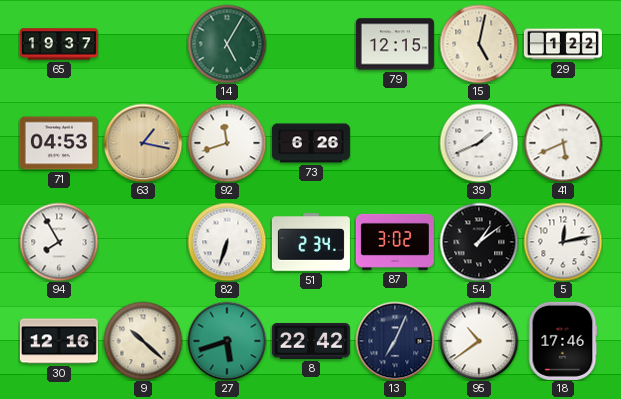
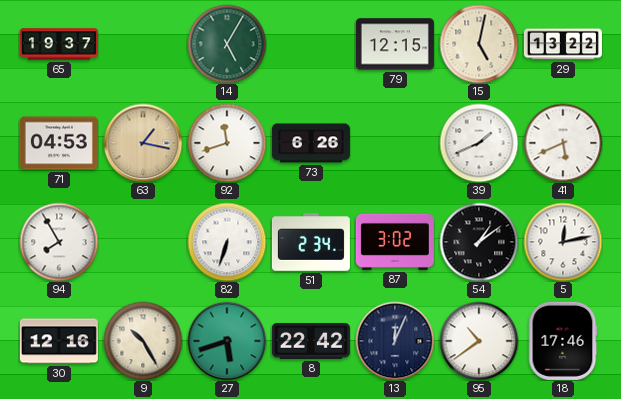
29: 1:22 -> 13:22
9: 10:22 -> 10:25
13: 7:04 -> 12:04
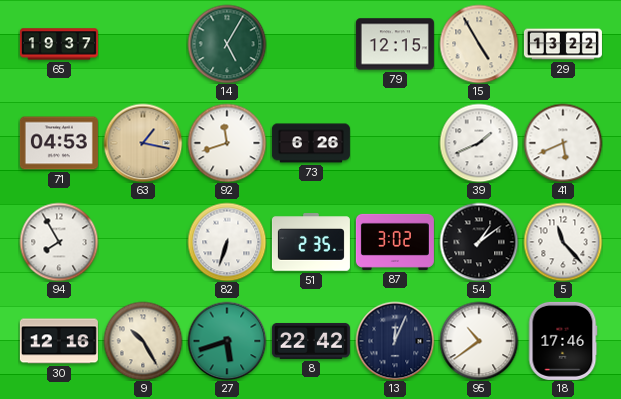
15: 5:02 -> 4:55
51: 2:34 -> 2:35
5: 12:13 -> 11:23
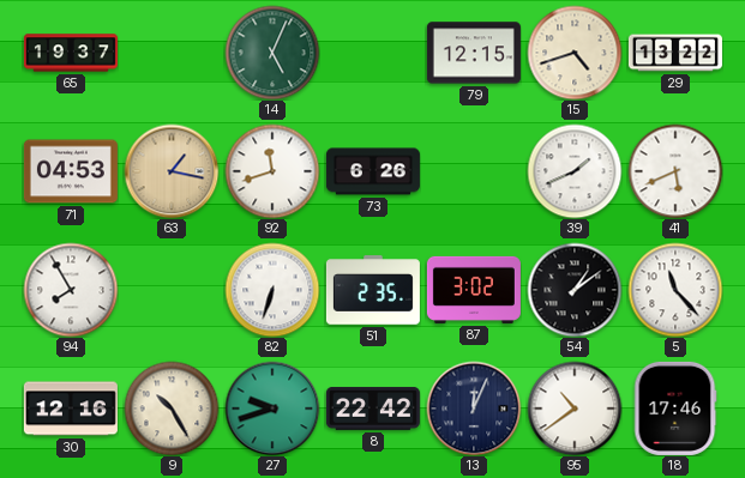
14: 5:05 -> 5:04
15: 4:55 -> 4:42
27: 5:42 -> 9:42
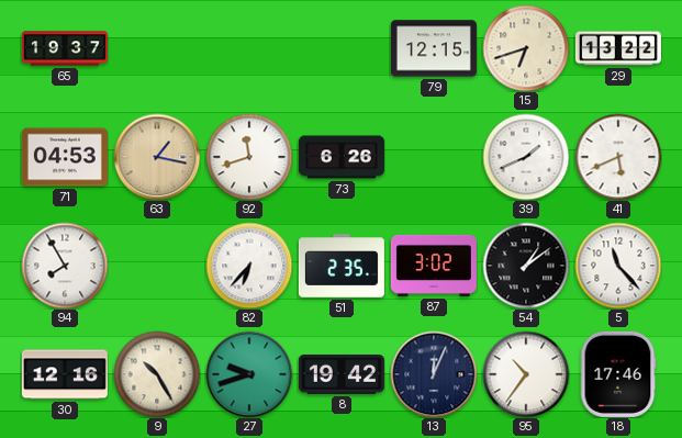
14: 5:04 -> none
15: 4:42 -> 6:42
82: 6:33 -> 6:37
8: 22:42 -> 19:42
95: 10:39 -> 10:36
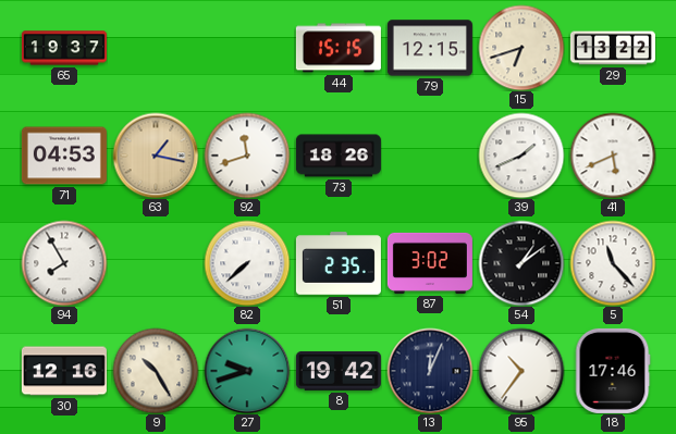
44: none -> 15:15
73: 6:26 -> 18:26
82: 6:37 -> 7:38
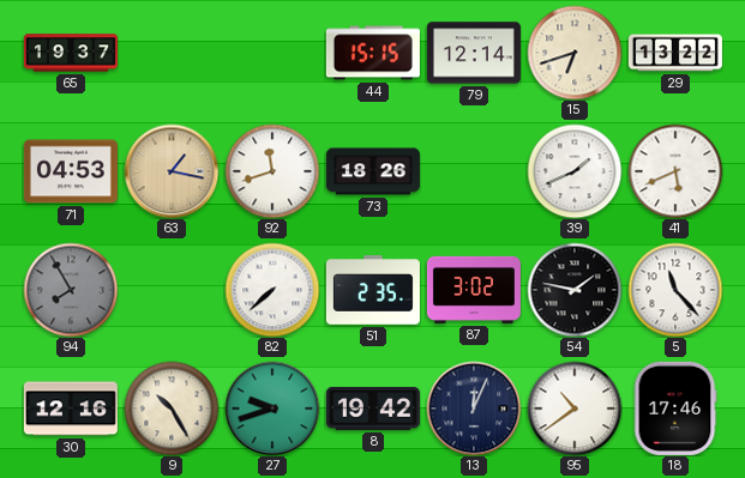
79: 12:15 -> 12:14
94 dial: white -> grey
54: 1:09 -> 1:47
95: 10:36 -> 10:39
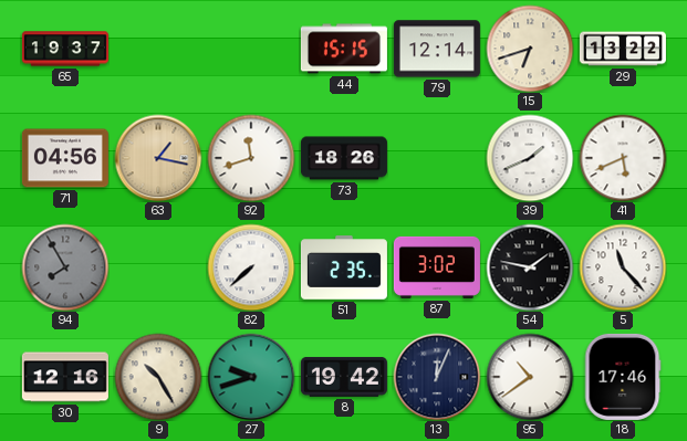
71: 04:53 -> 04:56
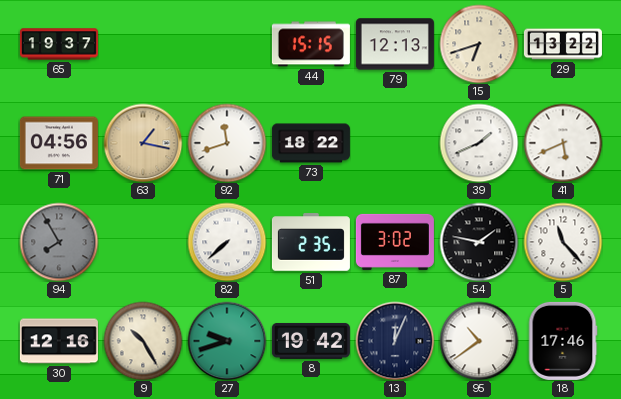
79: 12:14 -> 12:13
73: 18:26 -> 18:22
